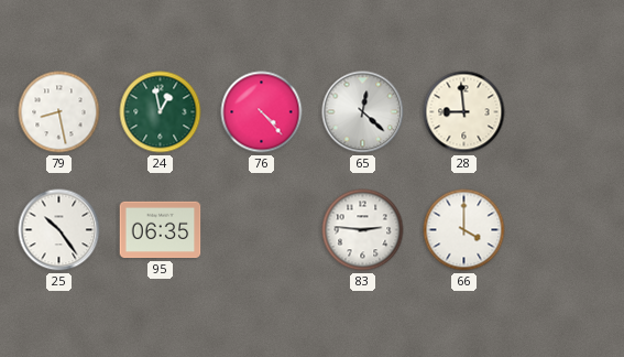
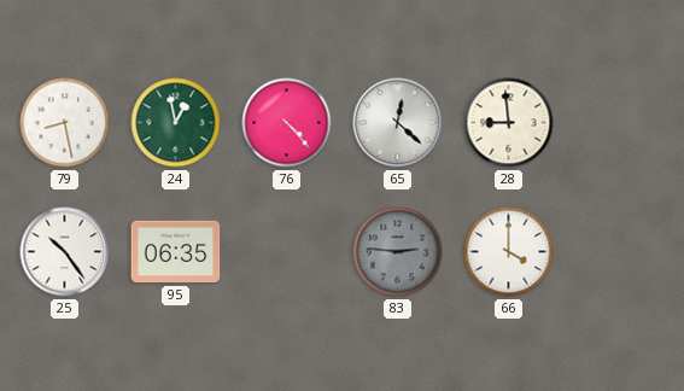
83 dial: white -> grey
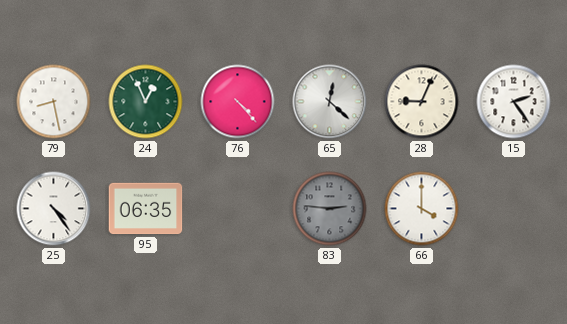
24: 12:58 -> 12:56
28: 8:59 -> 9:04
15: none -> 2:24
25: 10:24 -> 4:24
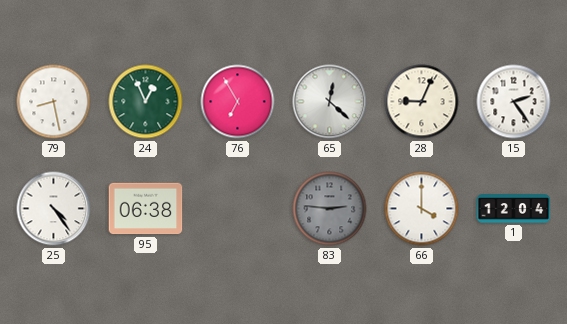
76: 4:23 -> 6:55
95: 06:35 -> 06:38
1: none -> 12:04
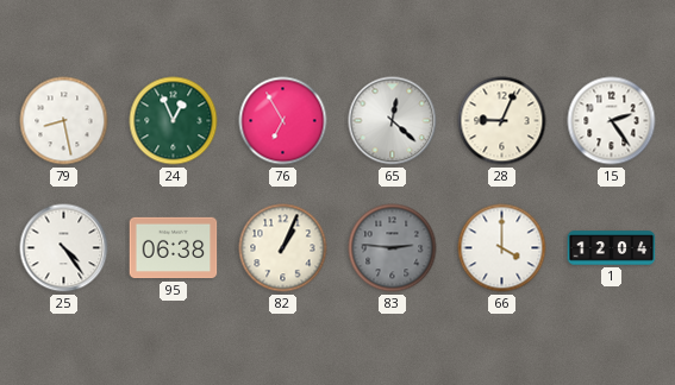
82: none -> 1:04
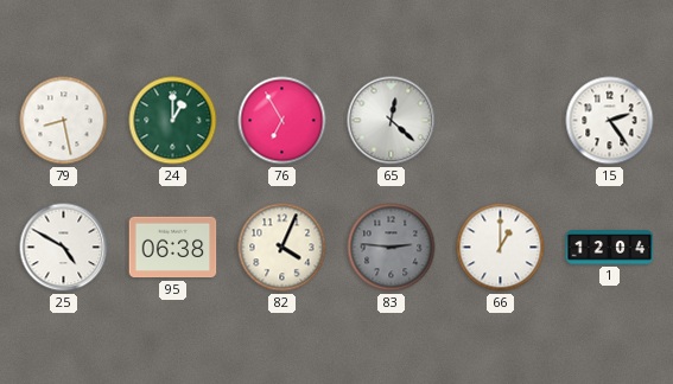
24: 12:56 -> 1:00
28: 9:04 -> none
25: 4:24 -> 4:50
82: 1:04 -> 4:04
66: 4:00 -> 1:00
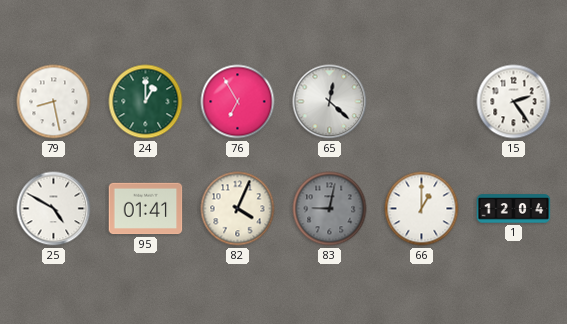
95: 06:38 -> 01:41
83: 2:46 -> 9:02
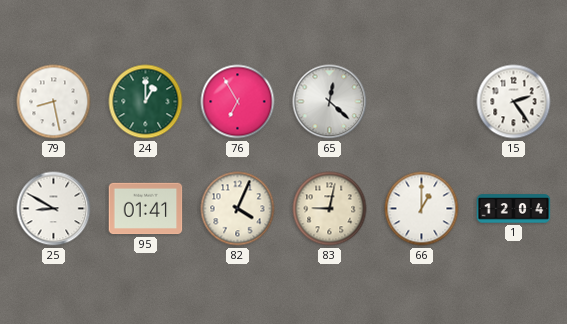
25: 4:50 -> 8:50
83 dial: grey -> cream
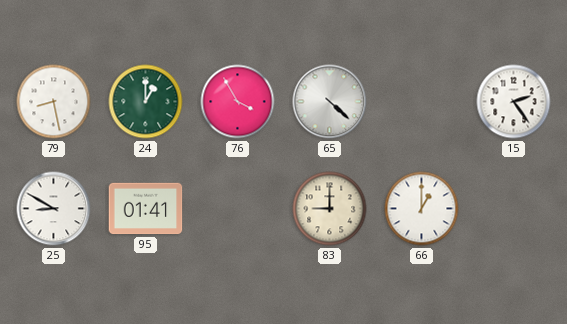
76: 6:55 -> 3:55
65: 12:22 -> 4:22
82: 4:04 -> none
83: 9:02 -> 9:00
1: 12:04 -> none
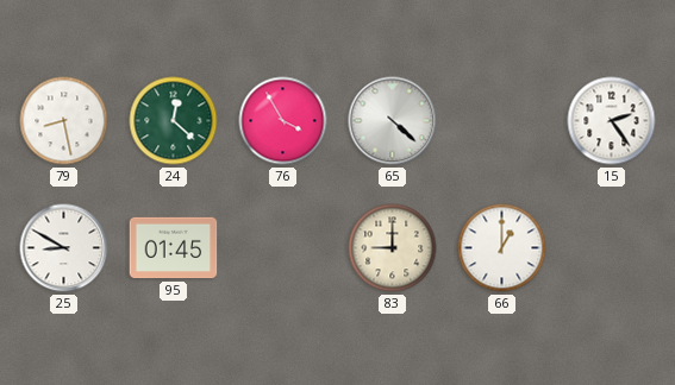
24: 1:00 -> 12:22
95: 01:41 -> 01:45
